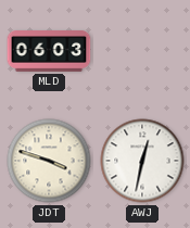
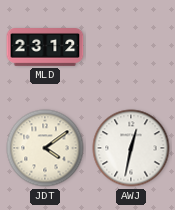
MLD: 06:03 -> 23:12
JDT: 3:48 -> 4:09
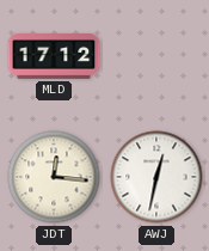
MLD: 23:12 -> 17:12
JDT: 4:09 -> 12:16
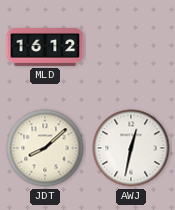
MLD: 17:12 -> 16:12
JDT: 12:16 -> 8:08
